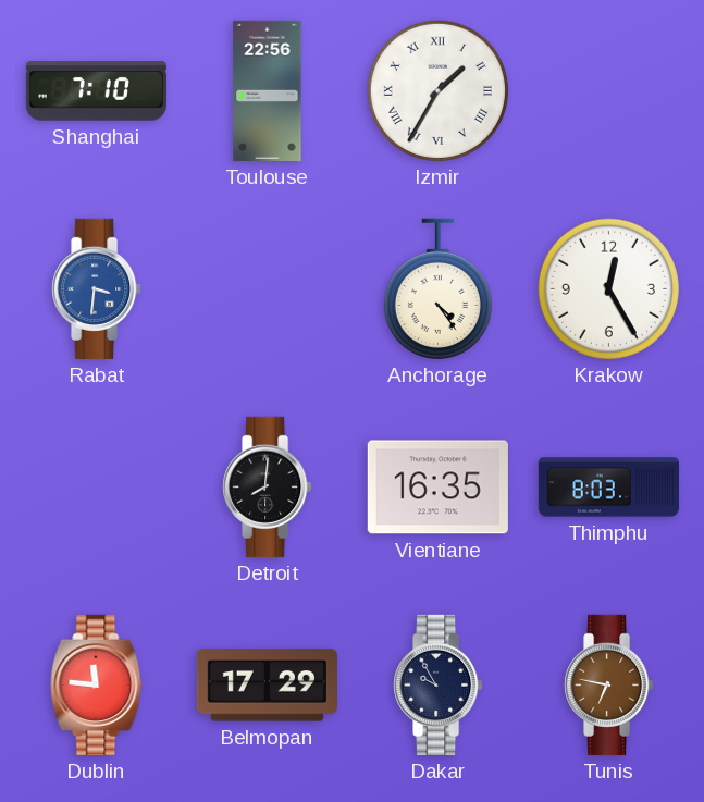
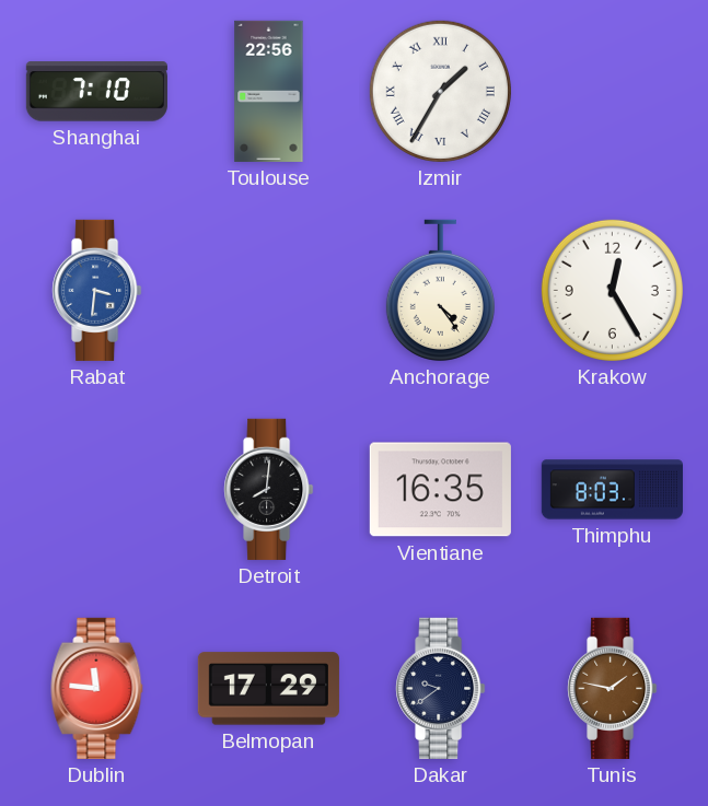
Dakar: 9:55 -> 9:39
Tunis: 6:47 -> 1:47
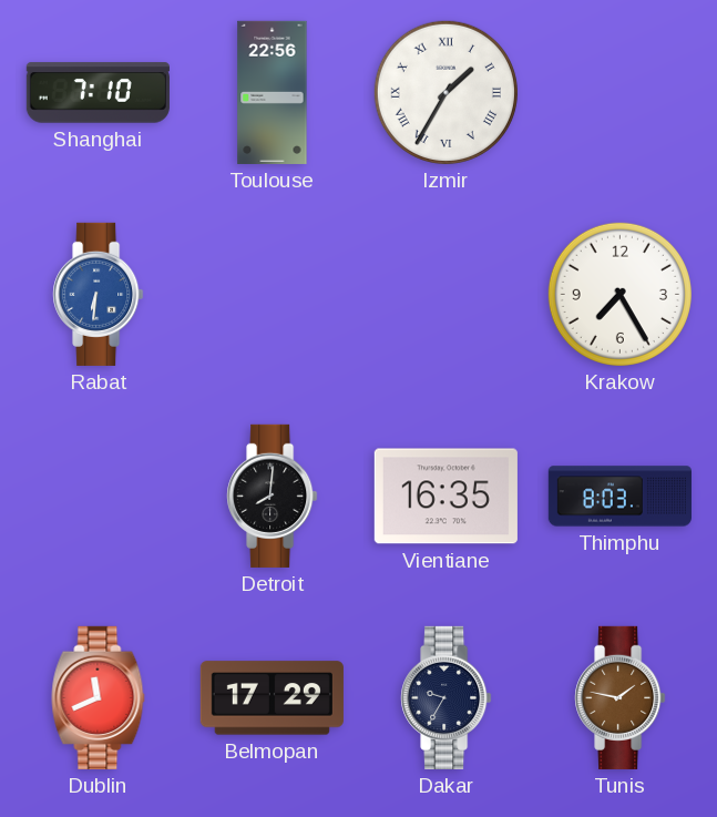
Rabat: 3:31 -> 6:31
Anchorage: 4:24 -> none
Krakow: 12:25 -> 7:25
Dublin: 11:46 -> 11:41
Dakar: 9:39 -> 9:35
